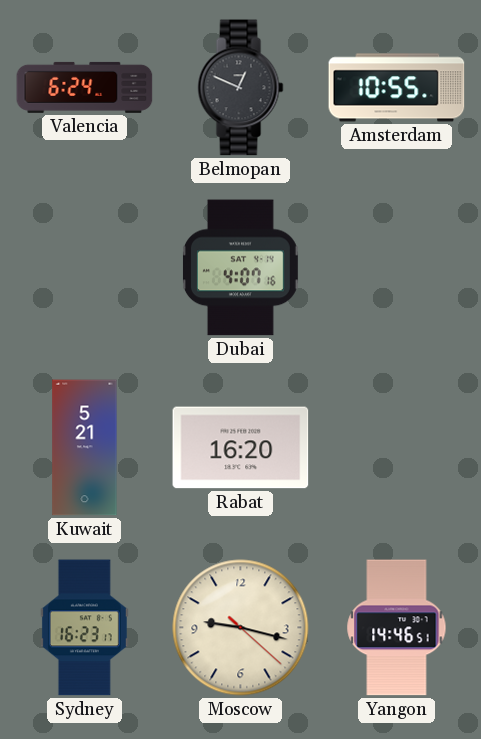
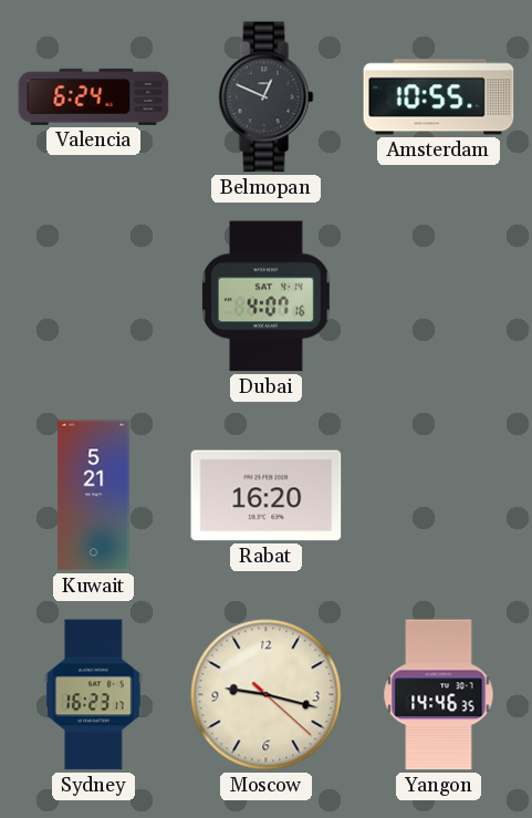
Yangon: 14:46:51 -> 14:46:35
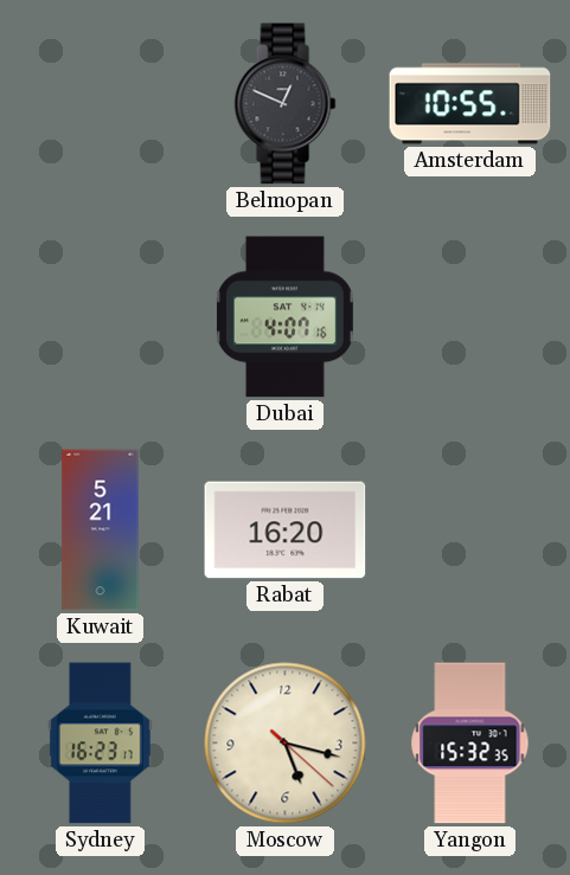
Valencia: 6:24 -> none
Moscow: 9:17 -> 5:17
Yangon: 14:46 -> 15:32
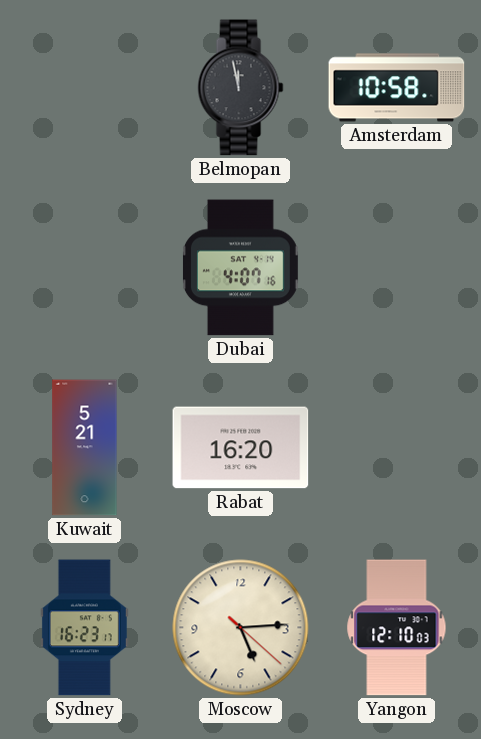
Belmopan: 12:49 -> 11:58
Amsterdam: 10:55 -> 10:58
Moscow: 5:17 -> 5:14
Yangon: 15:32 -> 12:10
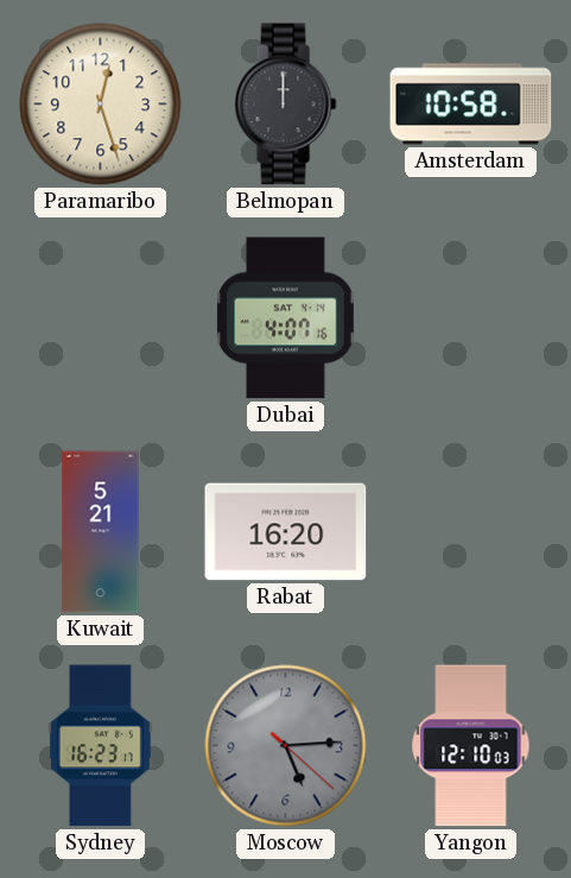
Paramaribo: none -> 12:27
Belmopan: 11:58 -> 12:00
Moscow dial: cream -> grey
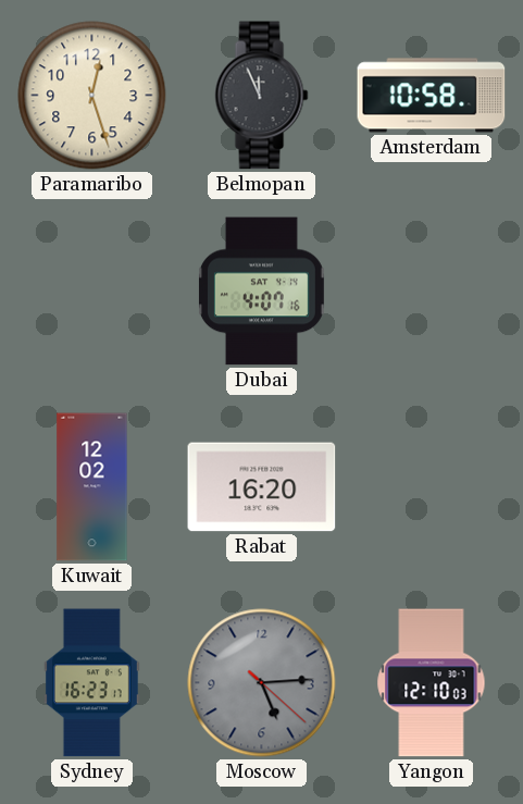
Belmopan: 12:00 -> 11:56
Kuwait: 5:21 -> 12:02
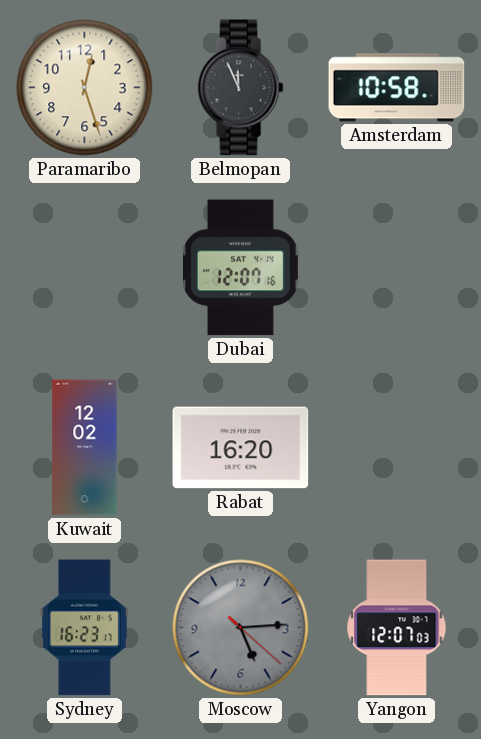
Dubai: 4:07 -> 12:07
Yangon: 12:10 -> 12:07
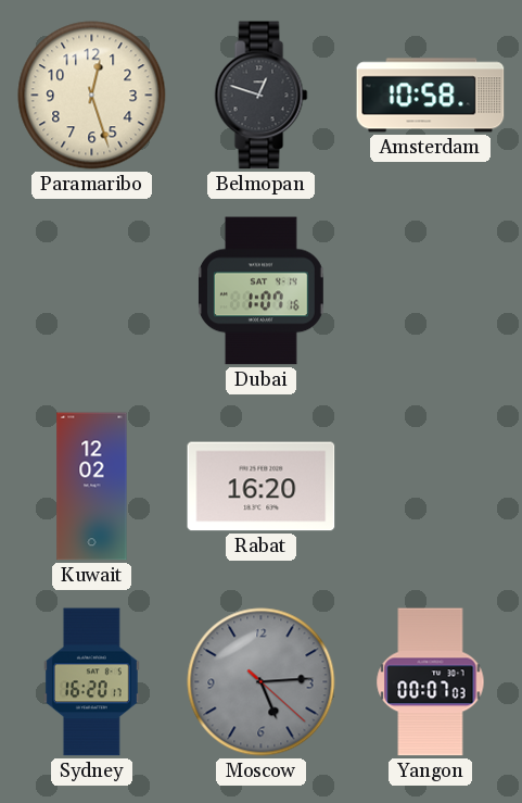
Belmopan: 11:56 -> 12:48
Dubai: 12:07 -> 1:07
Sydney: 16:23 -> 16:20
Yangon: 12:07 -> 00:07
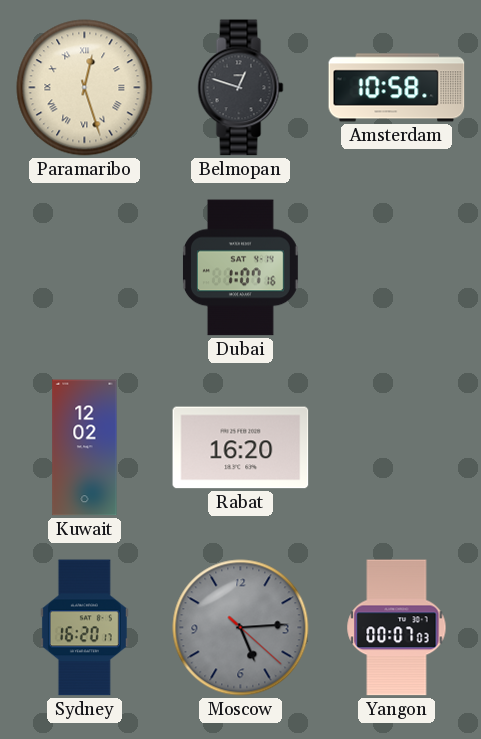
Paramaribo numerals: Arabic -> Roman
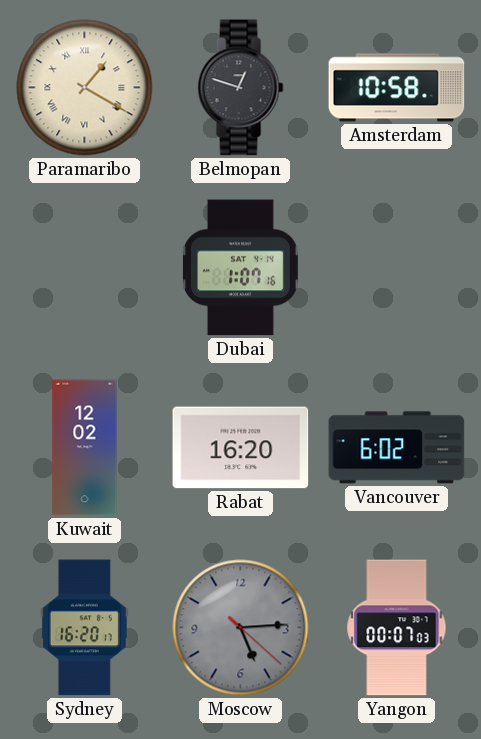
Paramaribo: 12:27 -> 1:20
Vancouver: none -> 6:02
